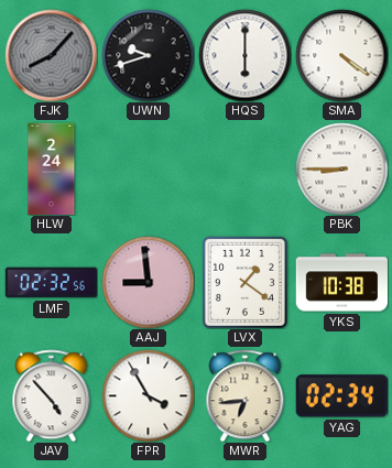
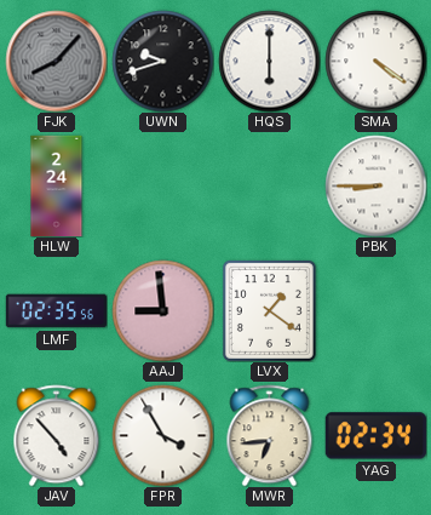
LMF: 02:32 -> 02:35
YKS: 10:38 -> none
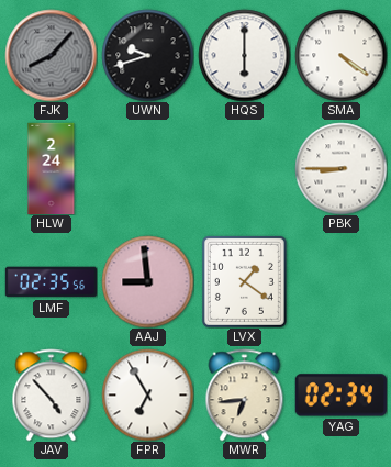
FPR: 3:55 -> 6:55
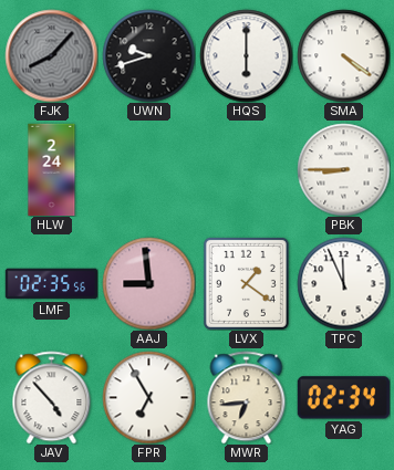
TPC: none -> 11:56
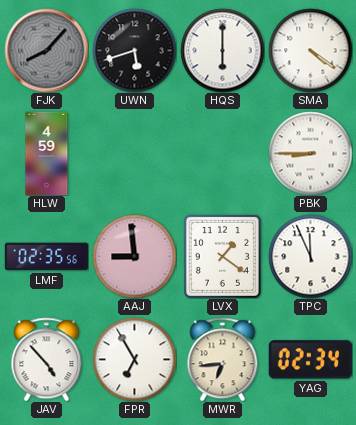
UWN: 9:42 -> 5:42
HLW: 2:24 -> 4:59
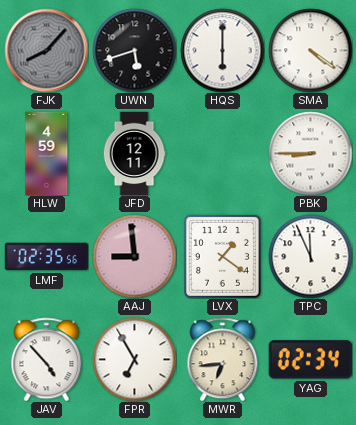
JFD: none -> 12:11
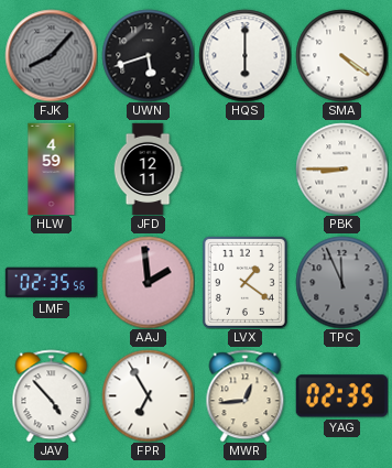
AAJ: 8:59 -> 1:59
TPC dial: white -> grey
MWR: 6:44 -> 12:44
YAG: 02:34 -> 02:35
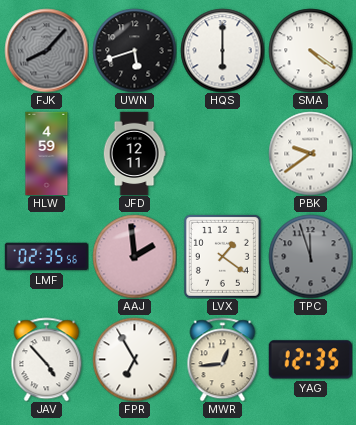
PBK: 8:45 -> 9:39
TPC: 11:56 -> 11:57
YAG: 02:35 -> 12:35
